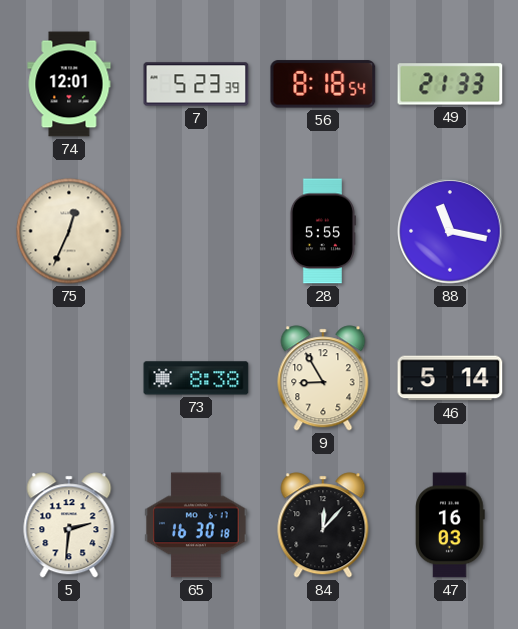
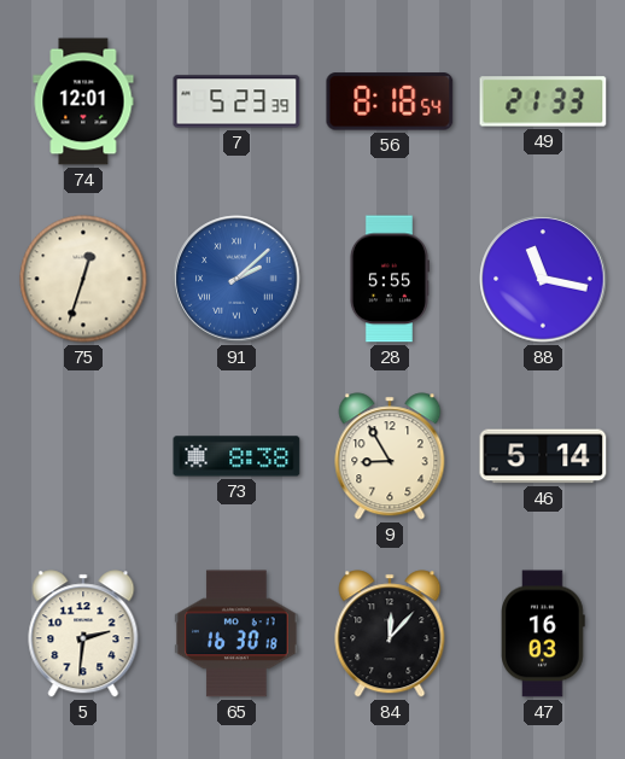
75: 12:34 -> 12:33
91: none -> 2:08
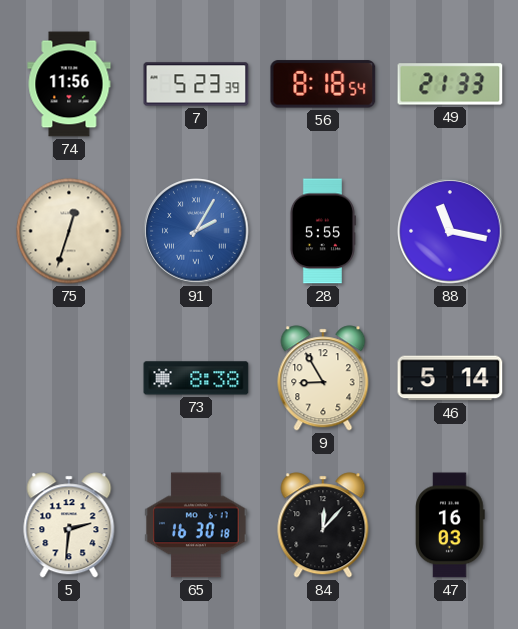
74: 12:01 -> 11:56
91: 2:08 -> 2:05
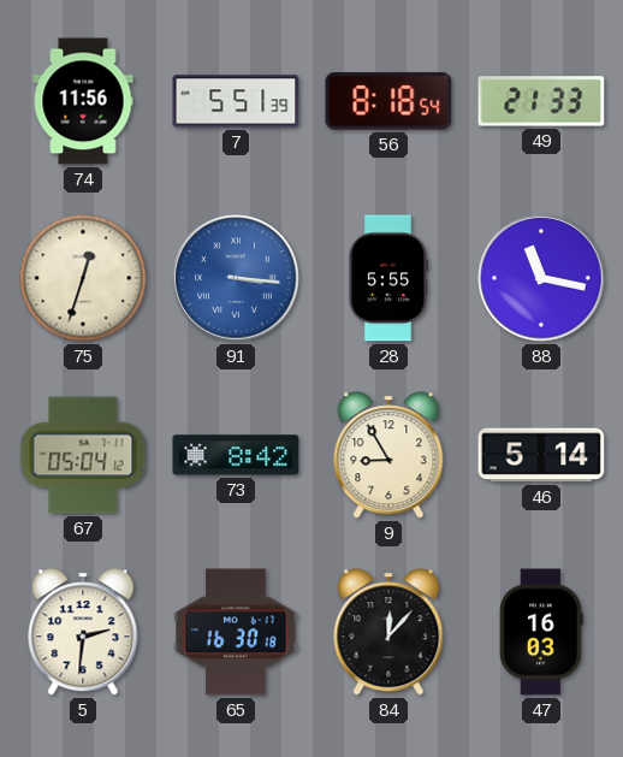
7: 5:23 -> 5:51
91: 2:05 -> 3:16
67: none -> 05:04
73: 8:38 -> 8:42
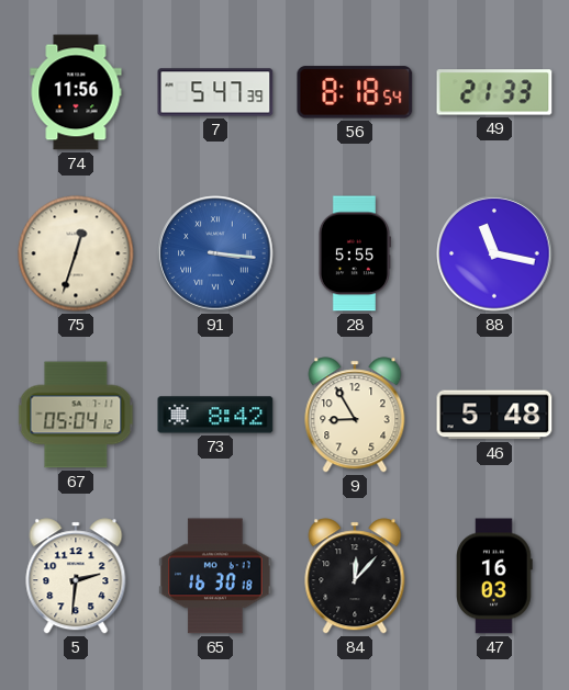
7: 5:51 -> 5:47
46: 5:14 -> 5:48
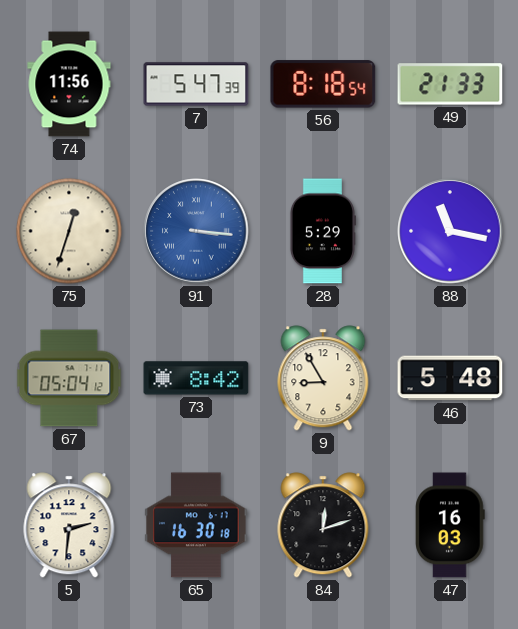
28: 5:55 -> 5:29
84: 12:07 -> 12:12
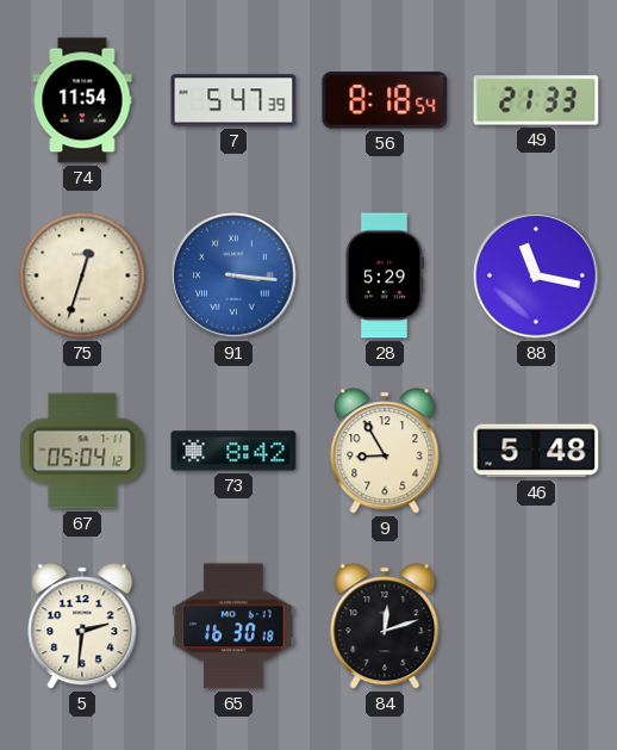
74: 11:56 -> 11:54
47: 16:03 -> none
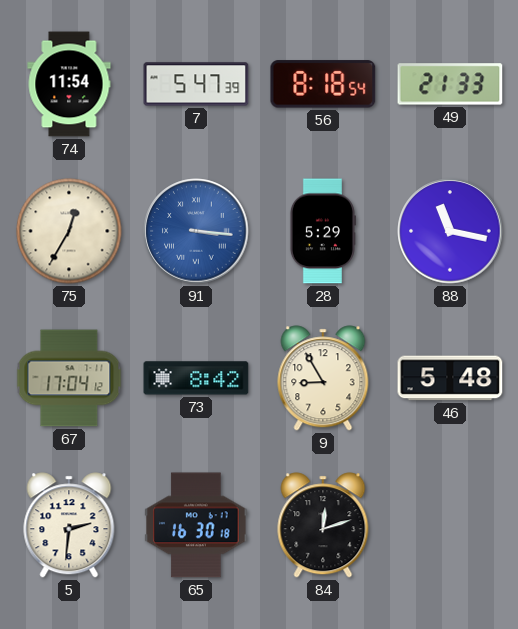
75: 12:33 -> 12:35
67: 05:04 -> 17:04
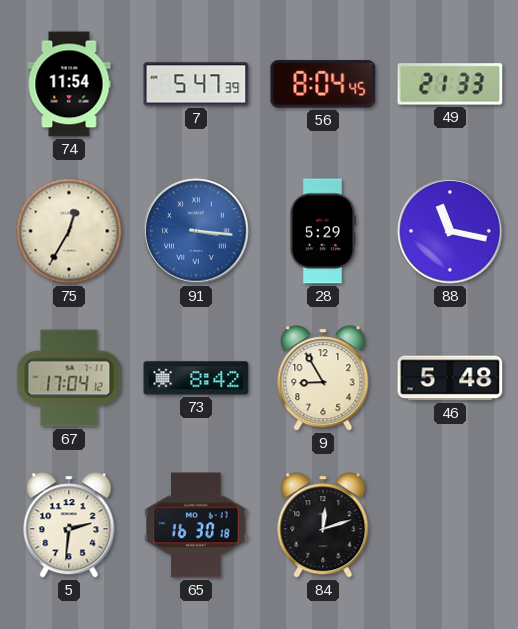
56: 8:18 -> 8:04
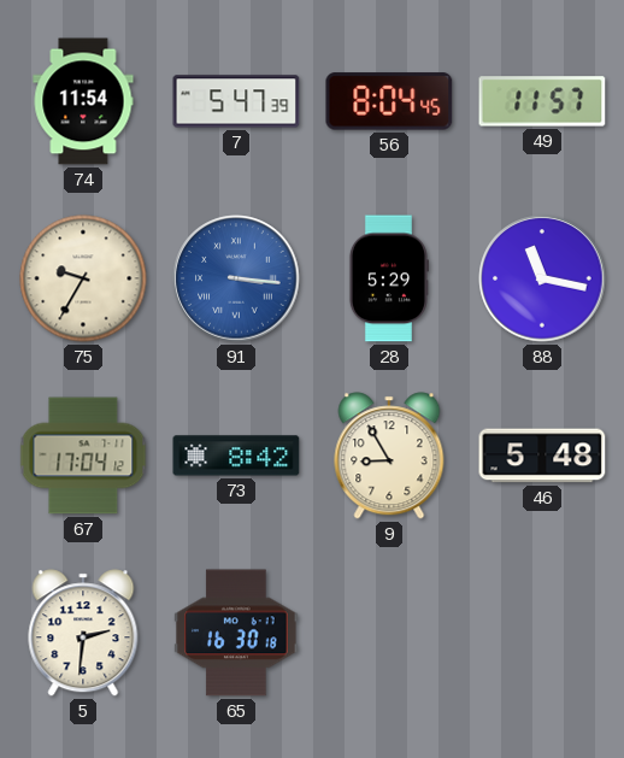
49: 21:33 -> 11:57
75: 12:35 -> 9:35
84: 12:12 -> none
